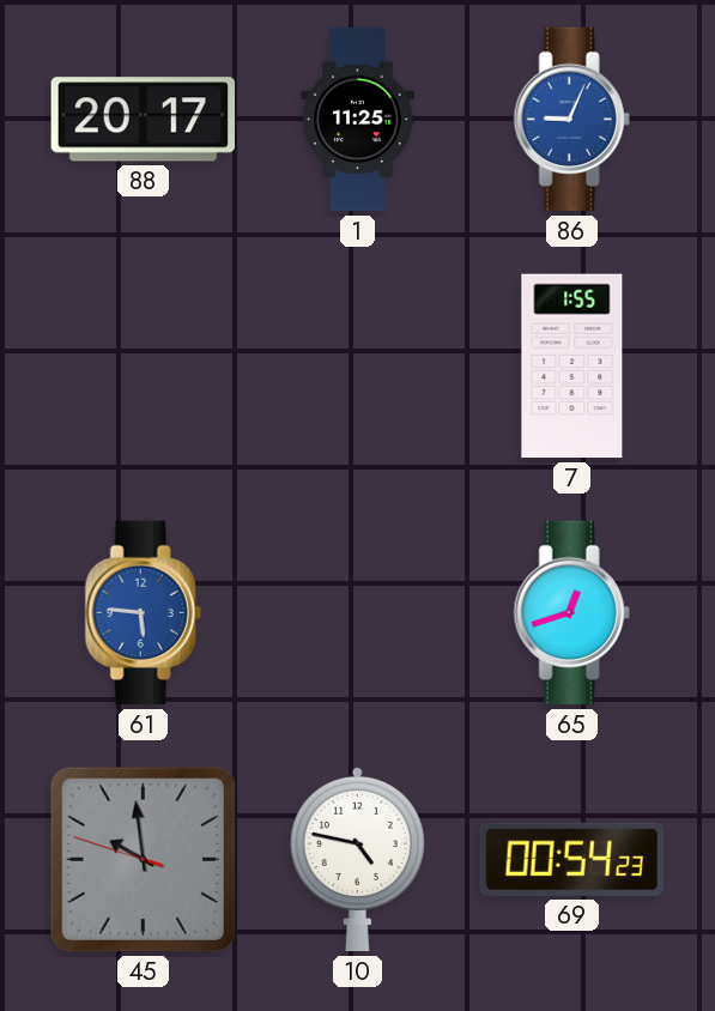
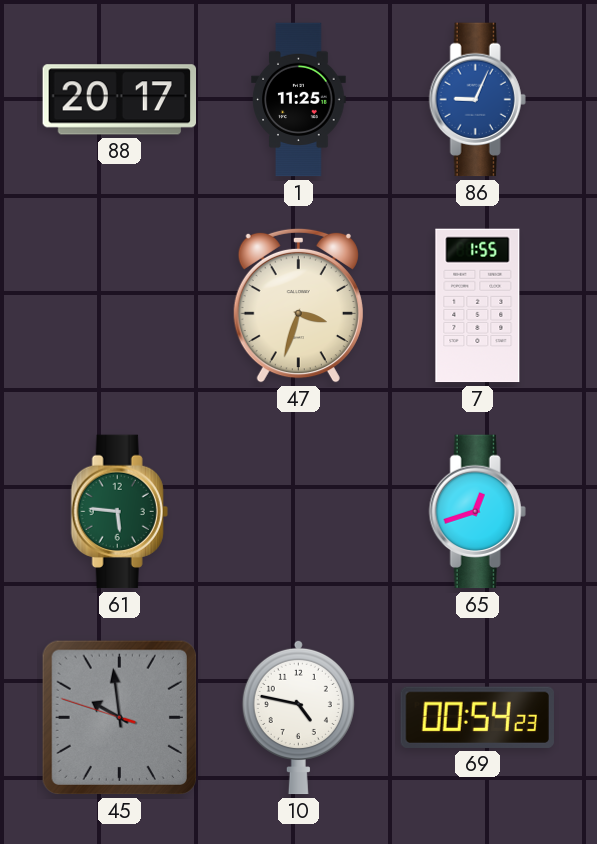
47: none -> 3:33
61 dial: blue -> green
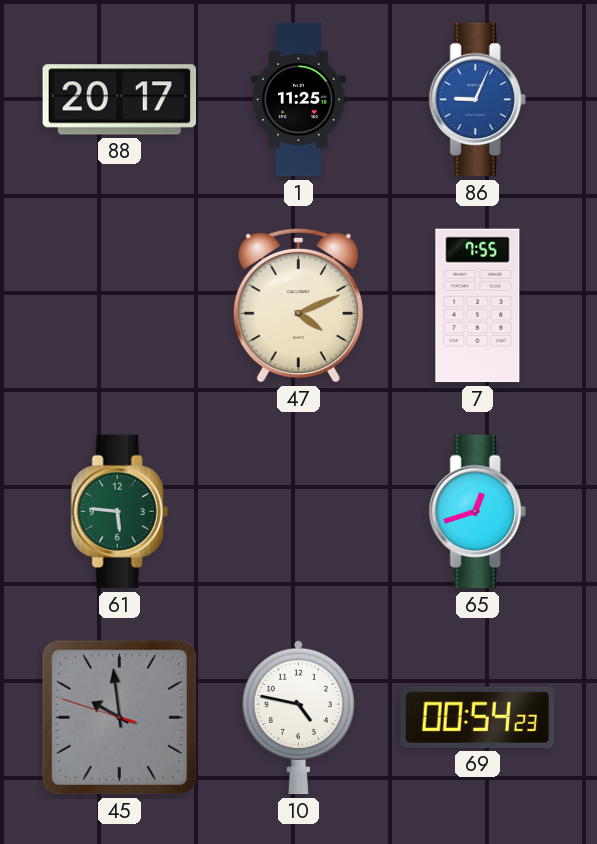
47: 3:33 -> 4:11
7: 1:55 -> 7:55
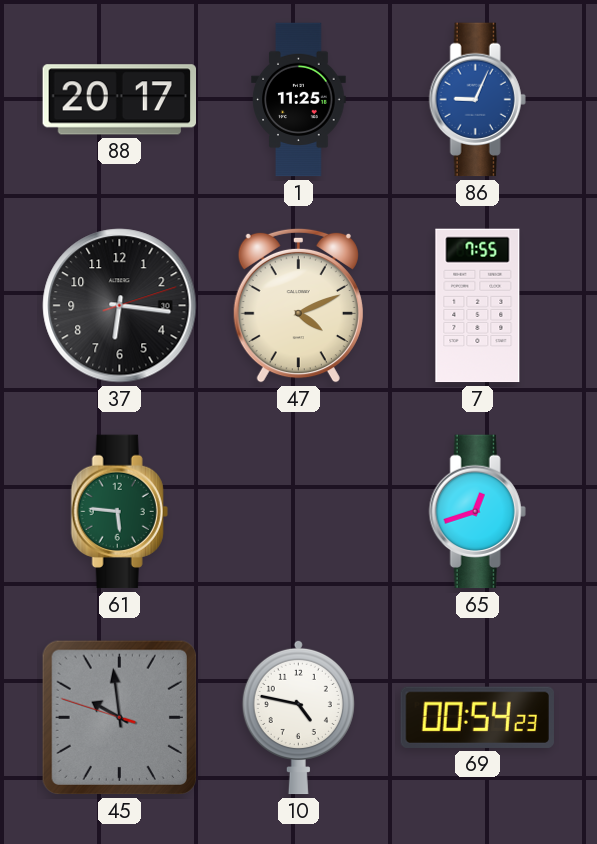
37: none -> 6:16
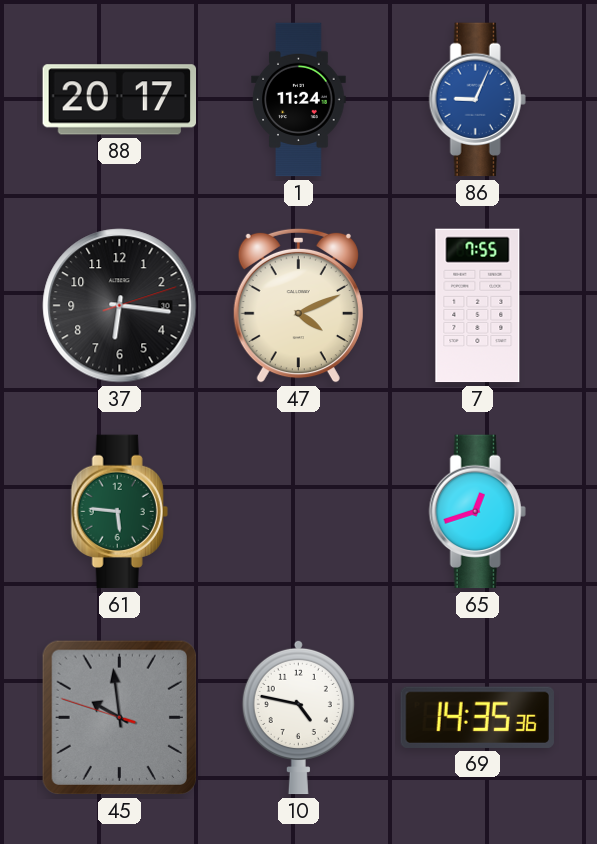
1: 11:25 -> 11:24
69: 00:54 -> 14:35
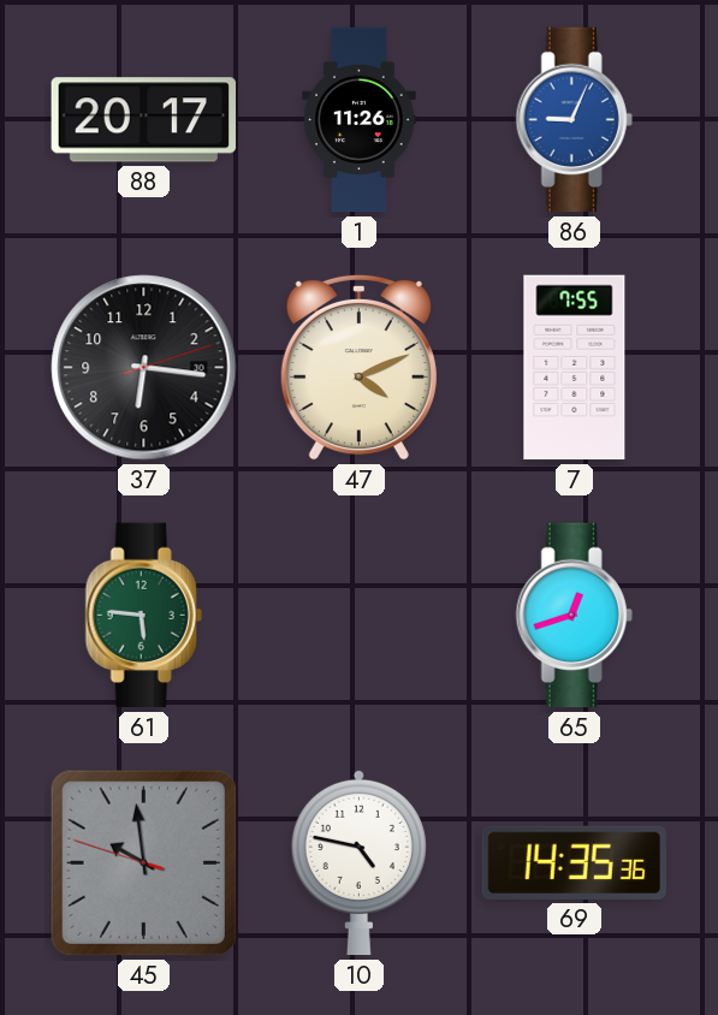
1: 11:24 -> 11:26
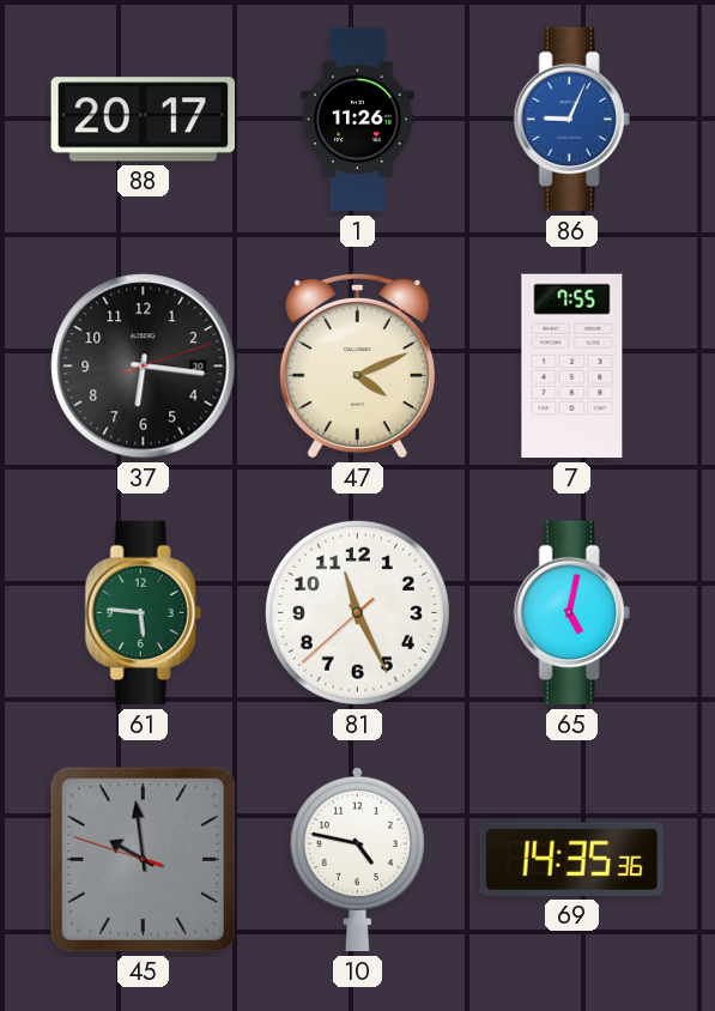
81: none -> 11:25
65: 12:42 -> 5:02
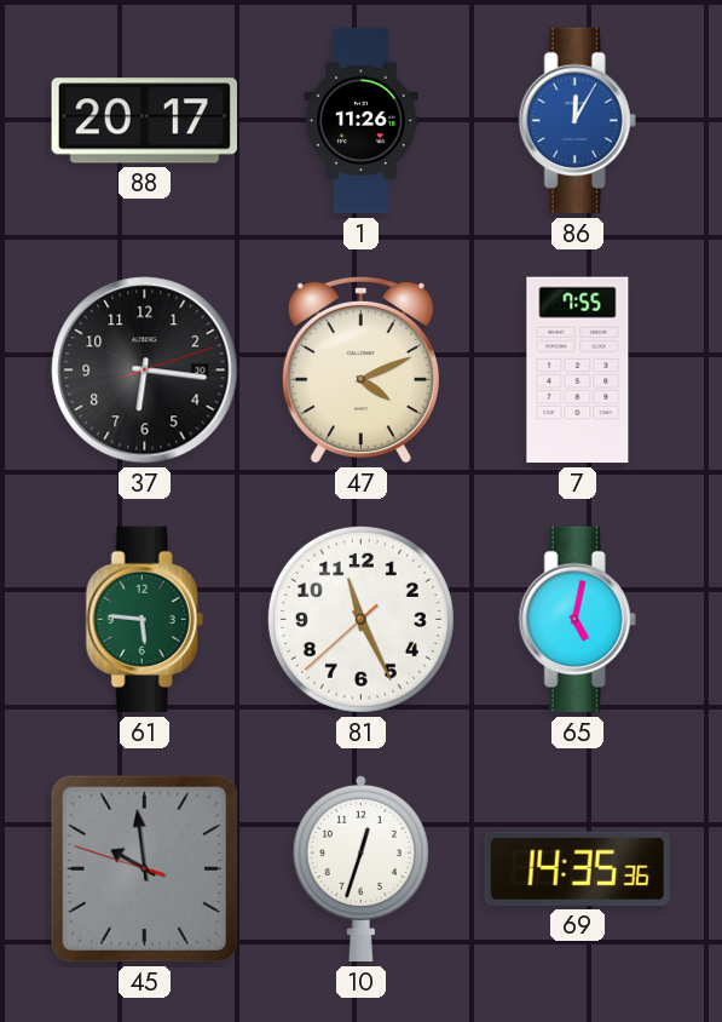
86: 9:04 -> 12:05
10: 4:47 -> 12:33
